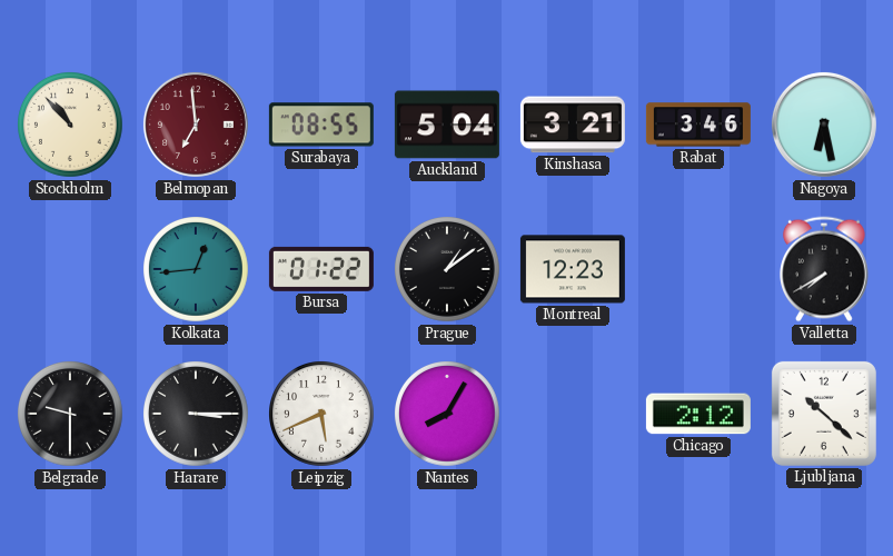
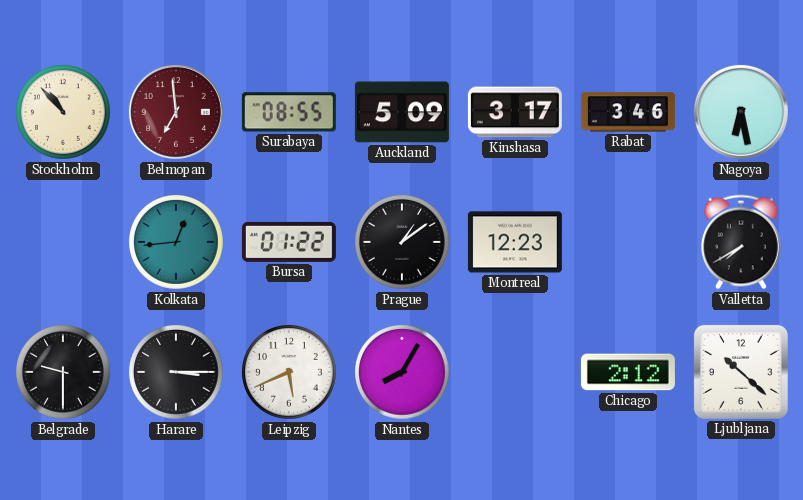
Auckland: 5:04 -> 5:09
Kinshasa: 3:21 -> 3:17
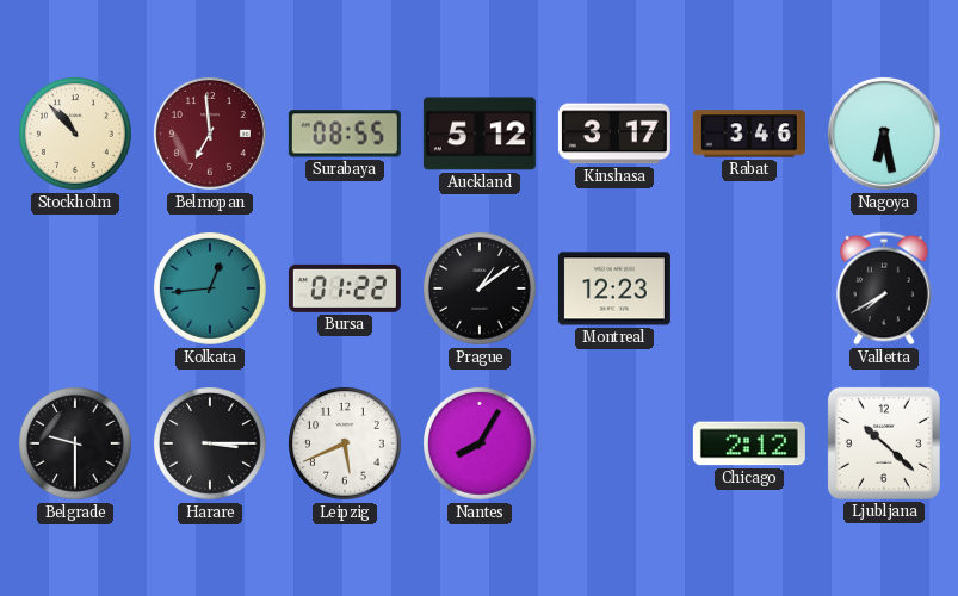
Auckland: 5:09 -> 5:12
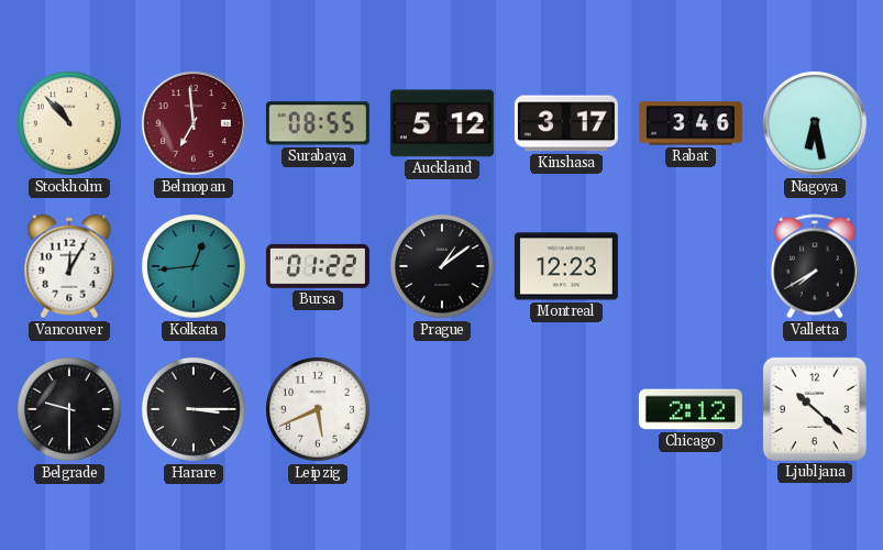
Vancouver: none -> 12:05
Nantes: 8:05 -> none
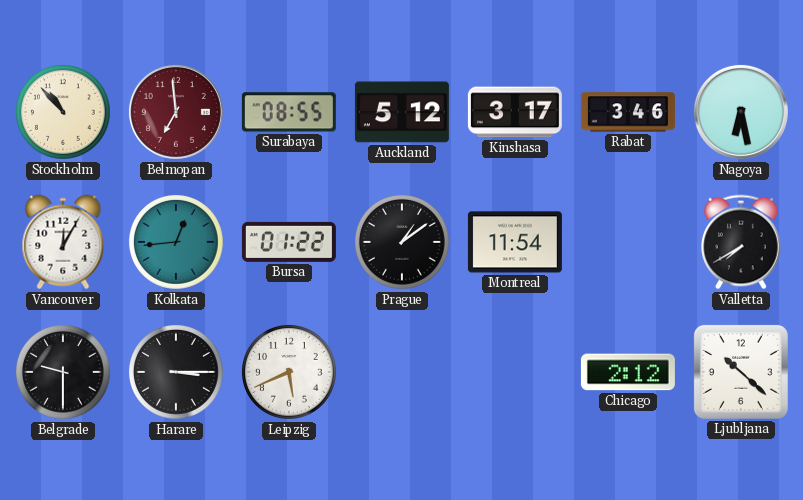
Montreal: 12:23 -> 11:54
